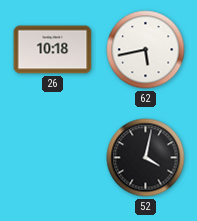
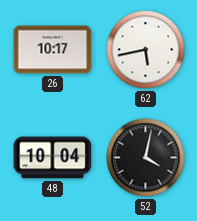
26: 10:18 -> 10:17
48: none -> 10:04
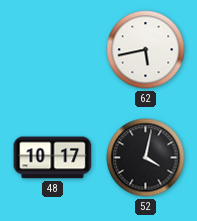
26: 10:17 -> none
48: 10:04 -> 10:17
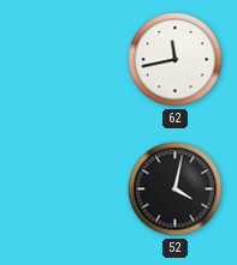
62: 5:43 -> 11:43
48: 10:17 -> none
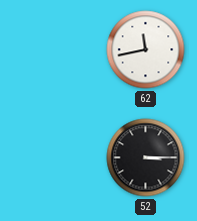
52: 4:02 -> 3:15
